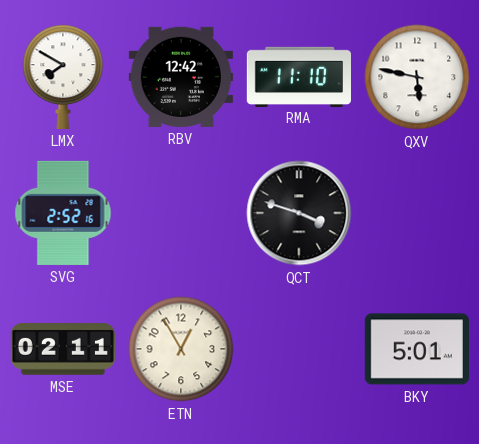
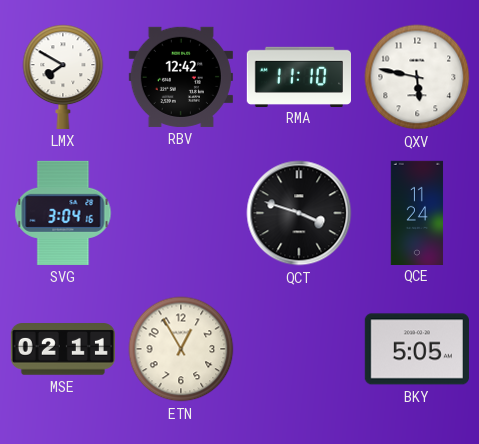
SVG: 2:52 -> 3:04
QCE: none -> 11:24
BKY: 5:01 -> 5:05
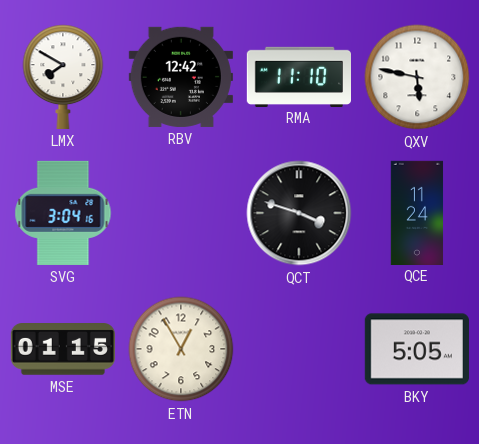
MSE: 02:11 -> 01:15
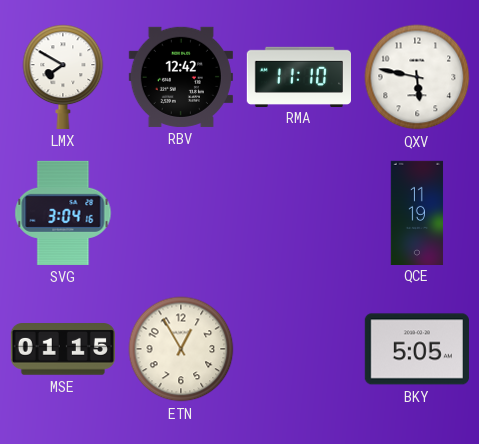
QCT: 3:48 -> none
QCE: 11:24 -> 11:19
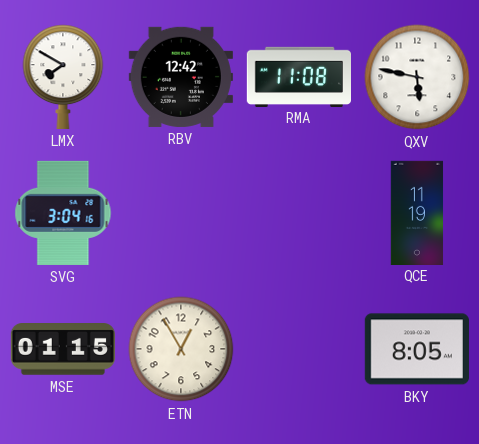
RMA: 11:10 -> 11:08
BKY: 5:05 -> 8:05
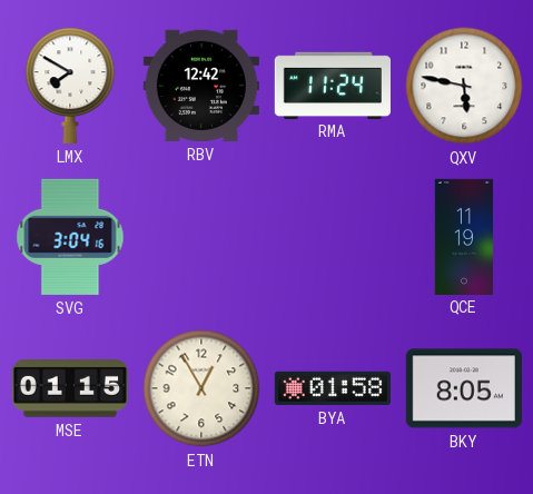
RMA: 11:08 -> 11:24
BYA: none -> 01:58
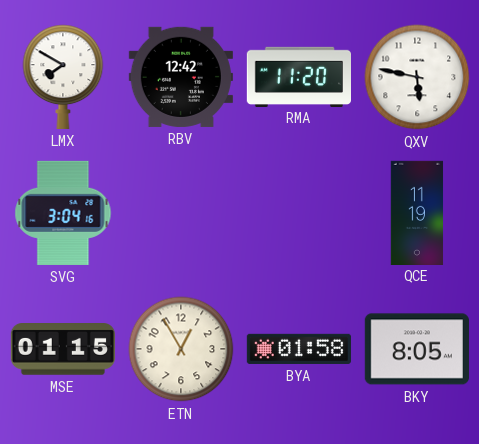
RMA: 11:24 -> 11:20
